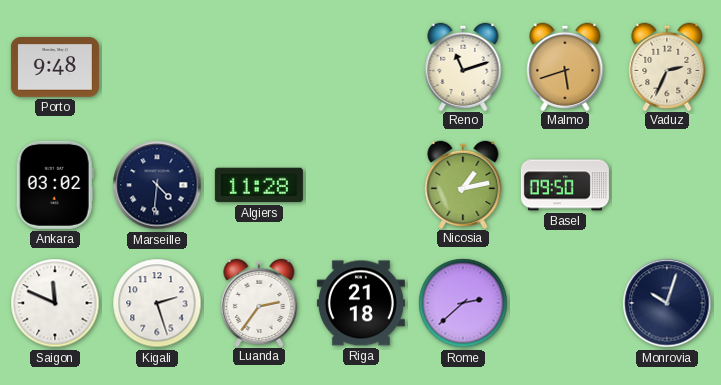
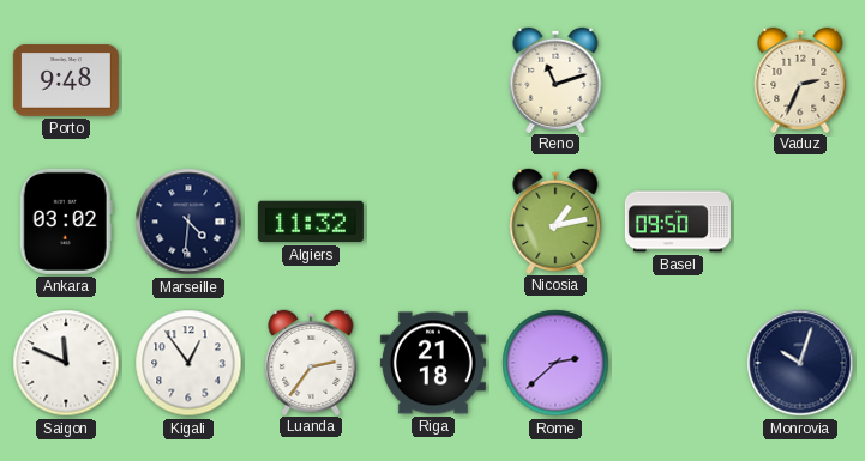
Malmo: 5:42 -> none
Algiers: 11:28 -> 11:32
Kigali: 2:27 -> 12:54
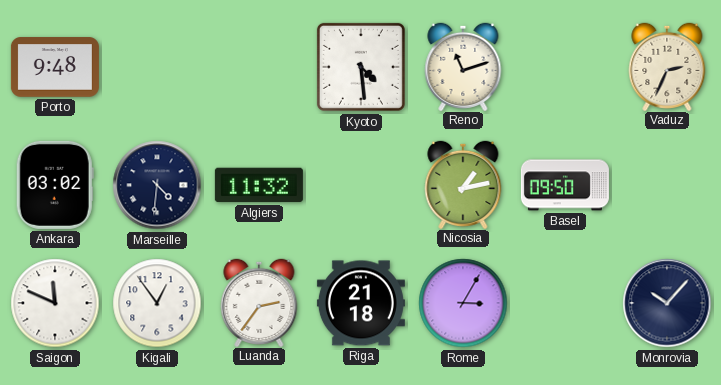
Kyoto: none -> 4:29
Rome: 2:38 -> 3:05
Monrovia: 10:03 -> 10:07
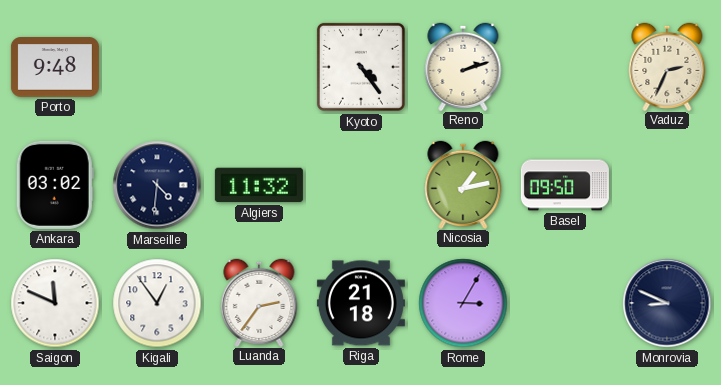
Kyoto: 4:29 -> 4:24
Reno: 11:12 -> 2:12
Monrovia: 10:07 -> 8:49
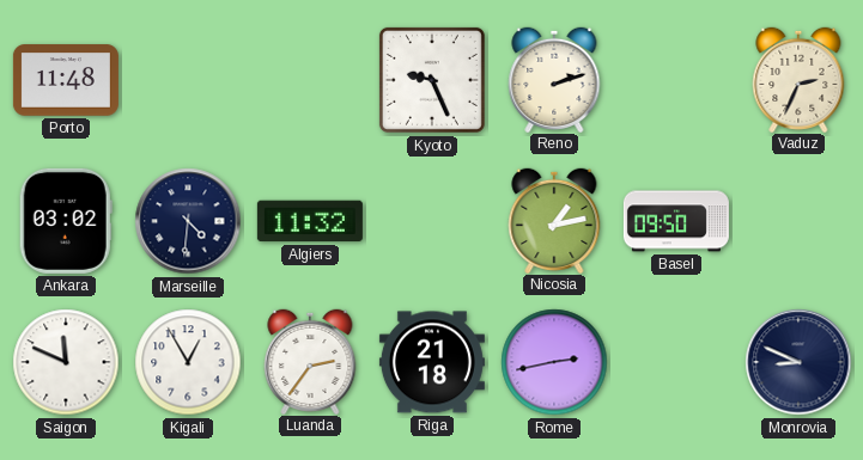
Porto: 9:48 -> 11:48
Kyoto: 4:24 -> 9:26
Kigali: 12:54 -> 12:55
Rome: 3:05 -> 2:43
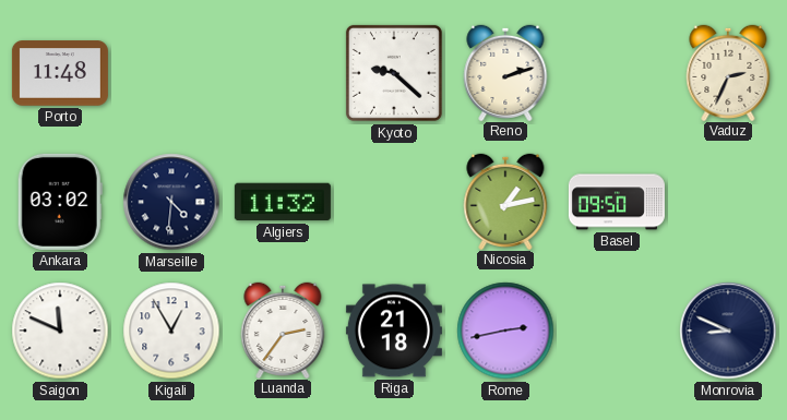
Kyoto: 9:26 -> 9:22
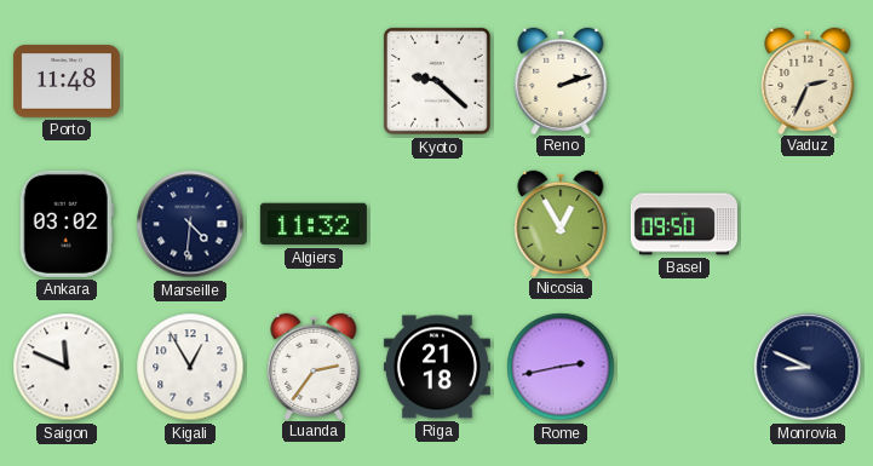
Nicosia: 1:13 -> 12:55
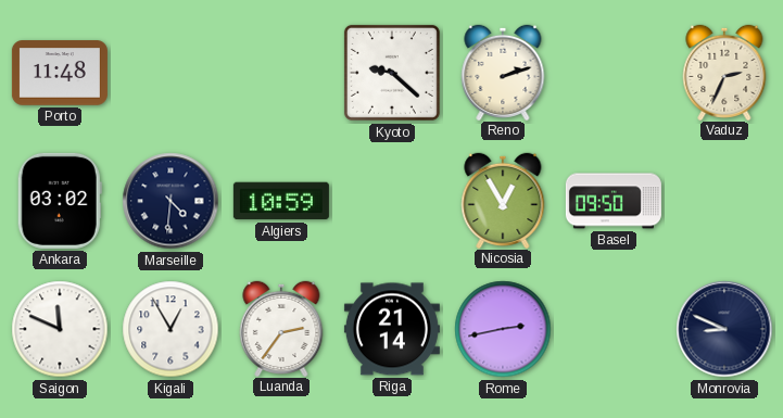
Algiers: 11:32 -> 10:59
Riga: 21:18 -> 21:14
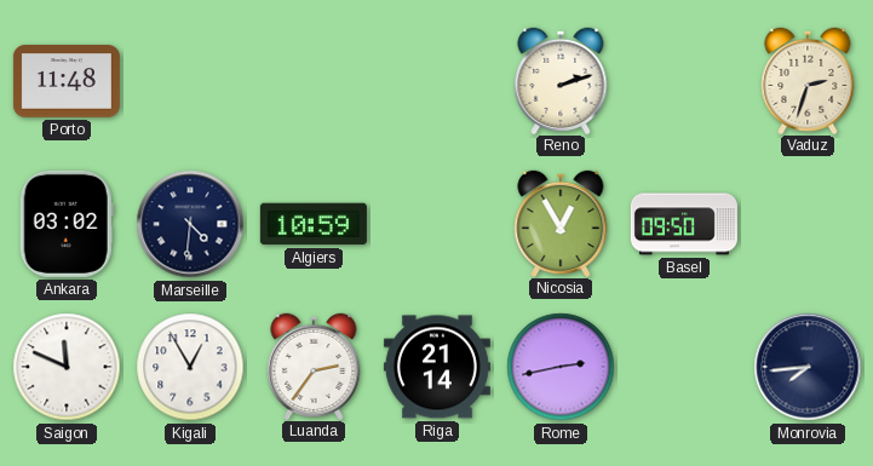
Kyoto: 9:22 -> none
Vaduz: 2:34 -> 2:33
Monrovia: 8:49 -> 7:44
